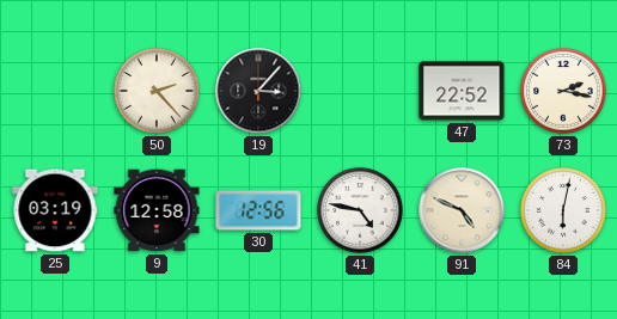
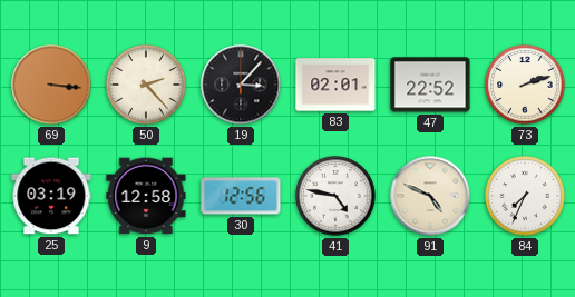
69: none -> 3:16
83: none -> 02:01
73: 2:17 -> 2:12
84: 6:02 -> 7:34
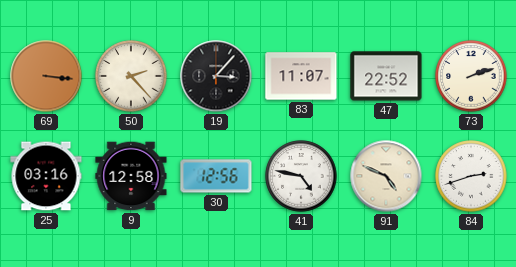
83: 02:01 -> 11:07
25: 03:19 -> 03:16
84: 7:34 -> 2:42
